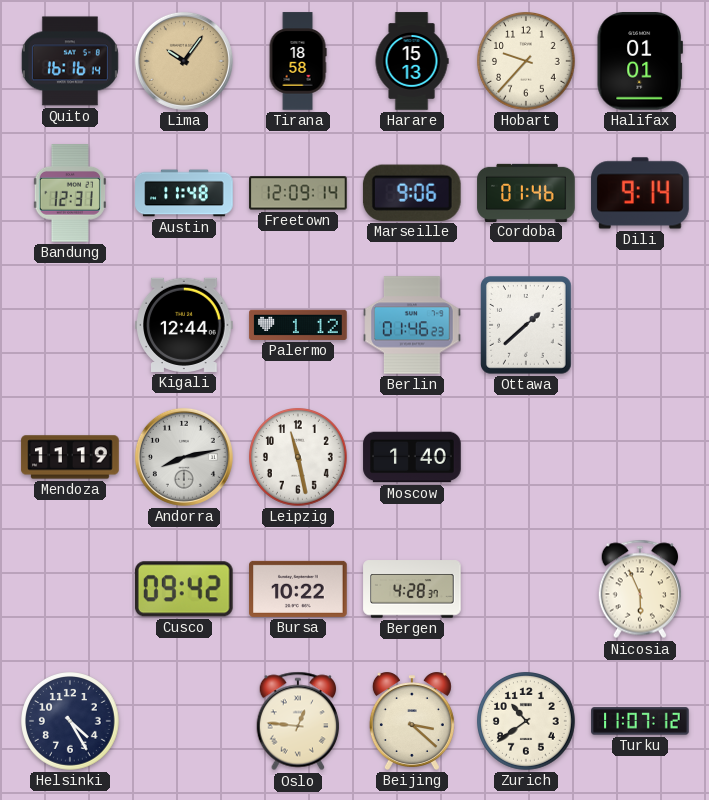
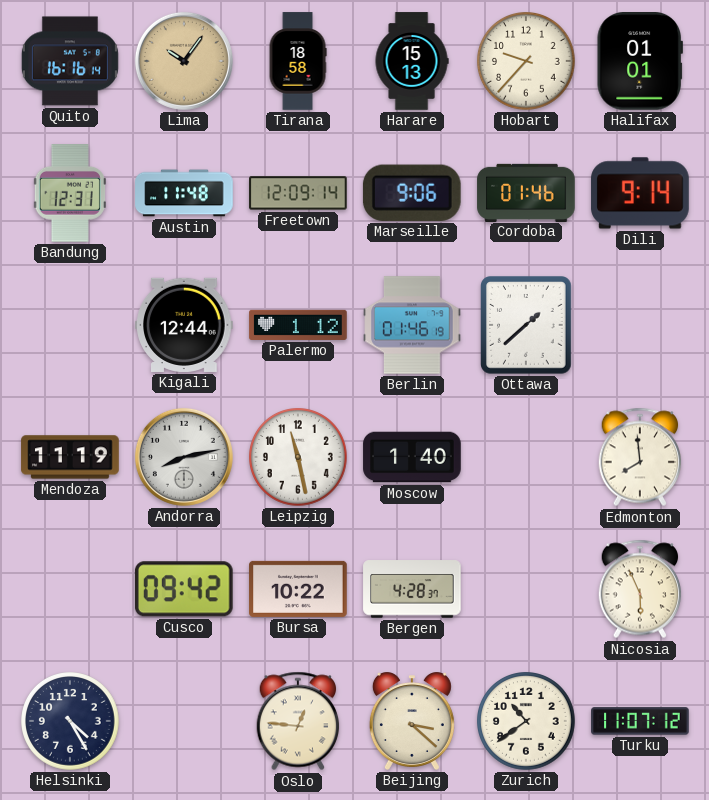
Berlin: 01:46:23 -> 01:46:19
Edmonton: none -> 7:59
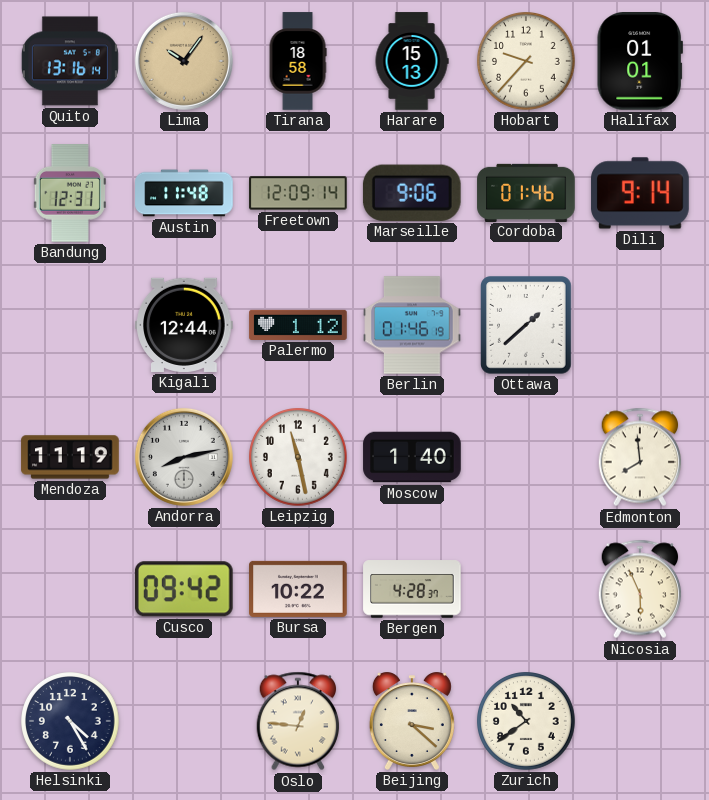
Quito: 16:16 -> 13:16
Turku: 11:07 -> none
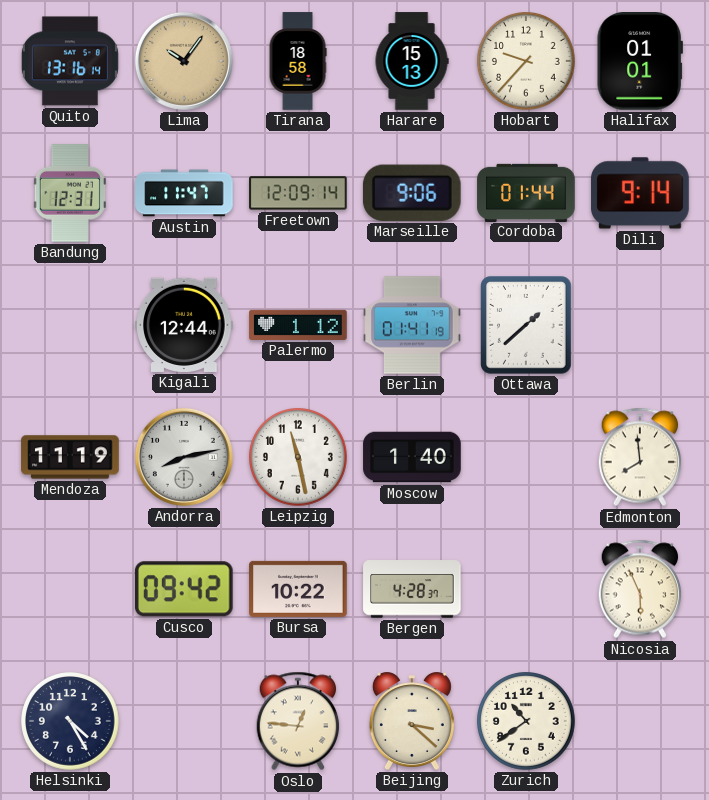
Austin: 11:48 -> 11:47
Cordoba: 01:46 -> 01:44
Berlin: 01:46 -> 01:41
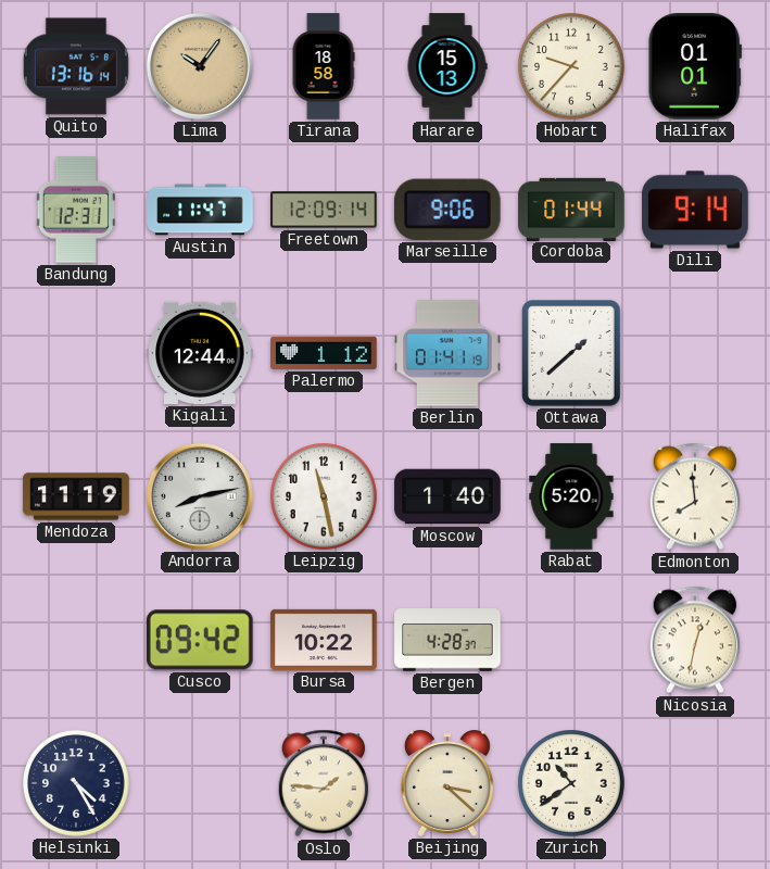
Rabat: none -> 5:20
Nicosia: 5:56 -> 12:32
Oslo: 12:46 -> 1:46
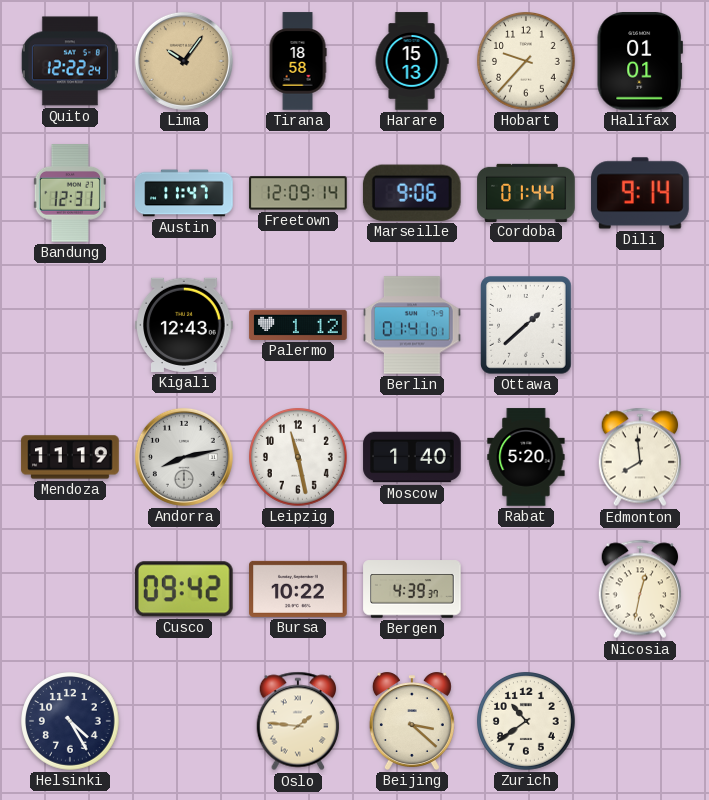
Quito: 13:16 -> 12:22
Kigali: 12:44 -> 12:43
Berlin: 01:41:19 -> 01:41:01
Bergen: 4:28 -> 4:39
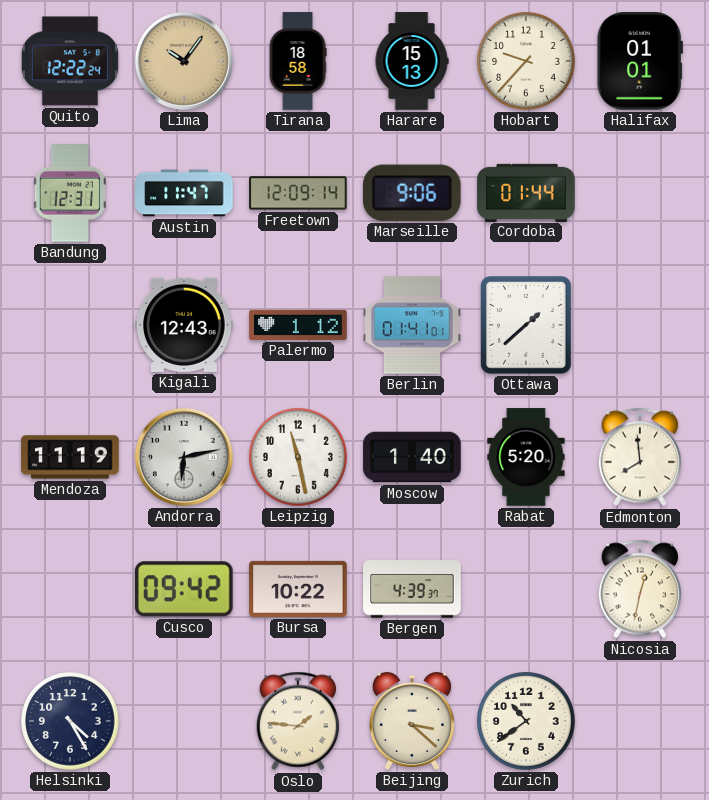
Dili: 9:14 -> none
Andorra: 8:13 -> 6:13
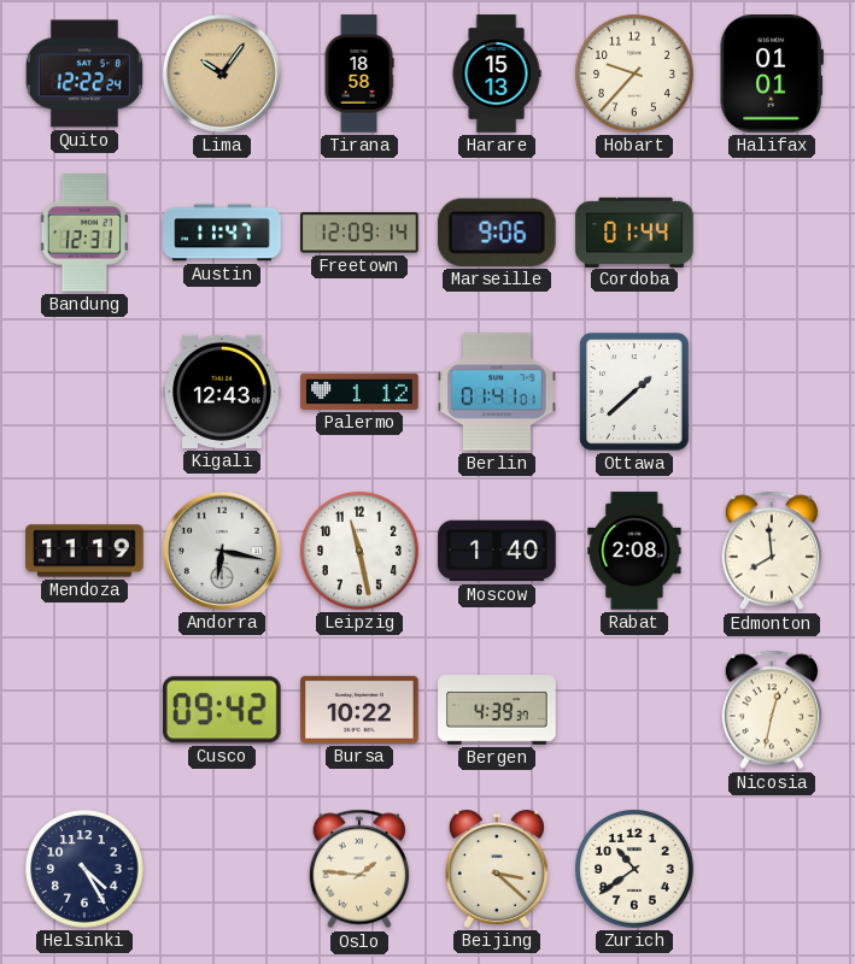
Andorra: 6:13 -> 6:17
Rabat: 5:20 -> 2:08
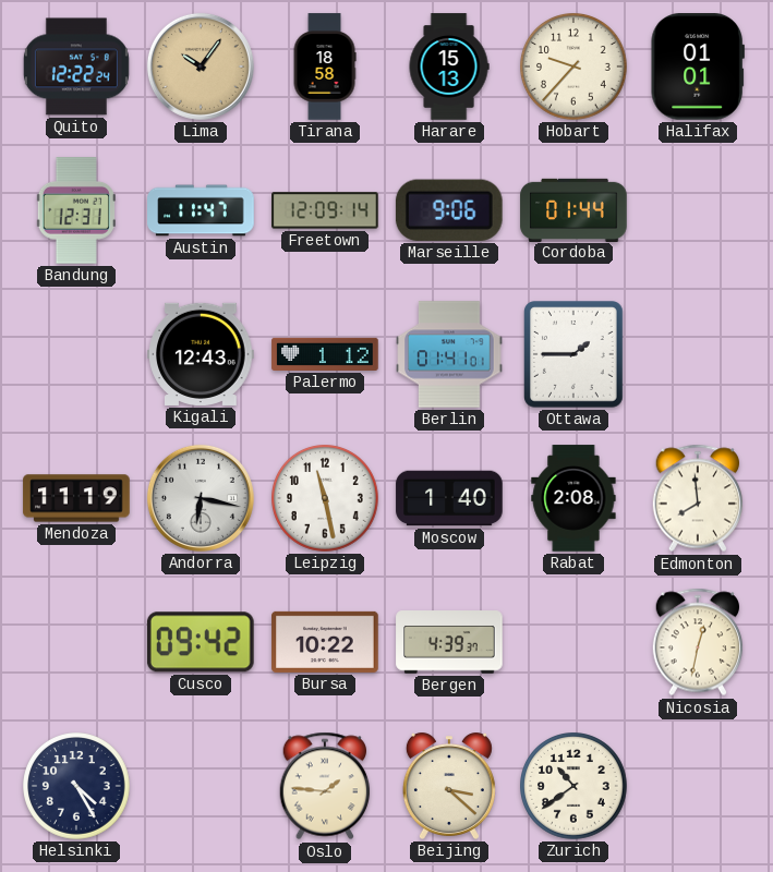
Ottawa: 1:38 -> 1:45
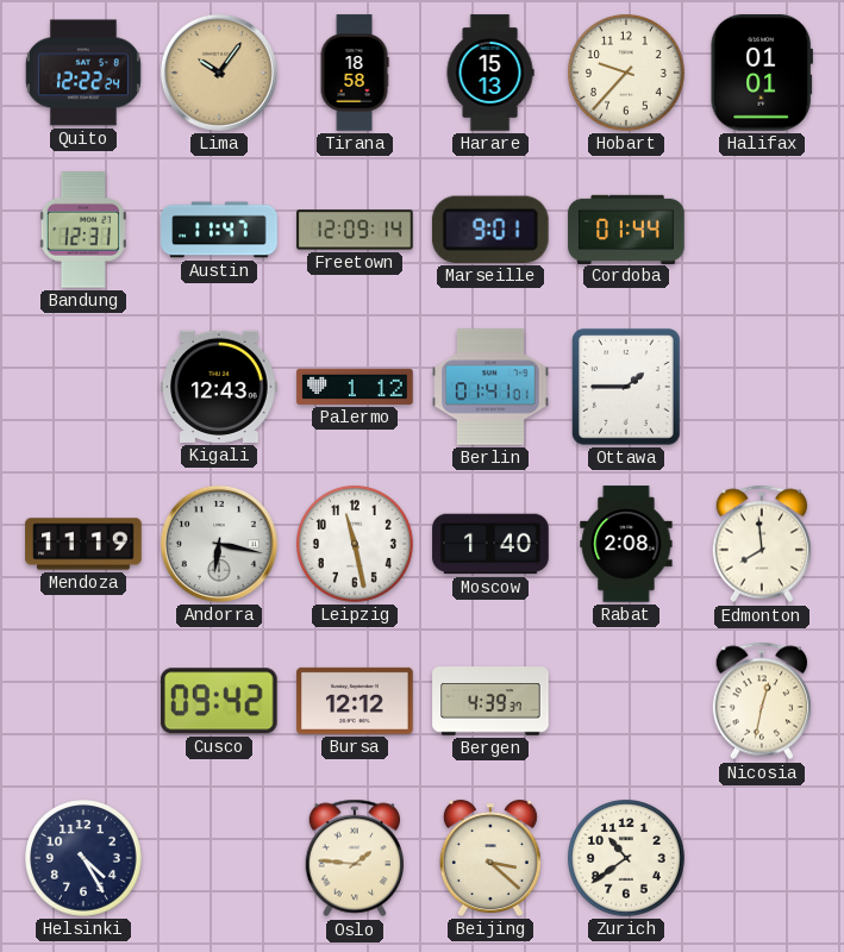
Marseille: 9:06 -> 9:01
Bursa: 10:22 -> 12:12
